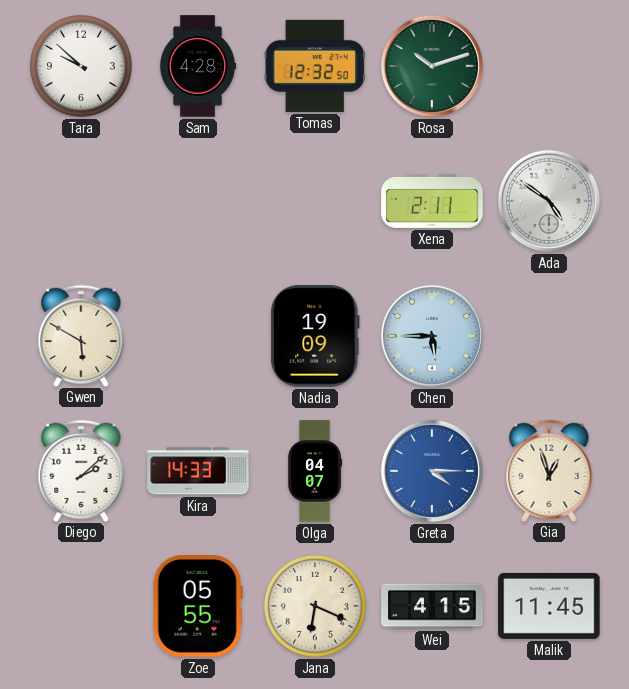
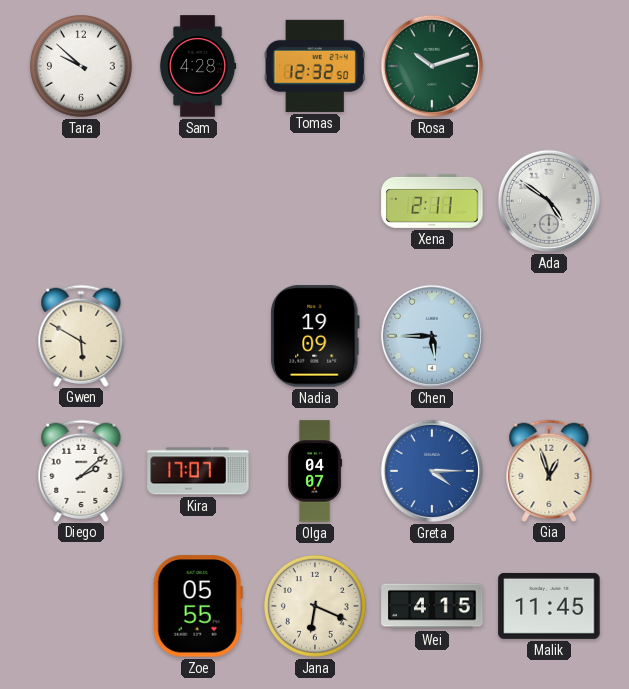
Kira: 14:33 -> 17:07
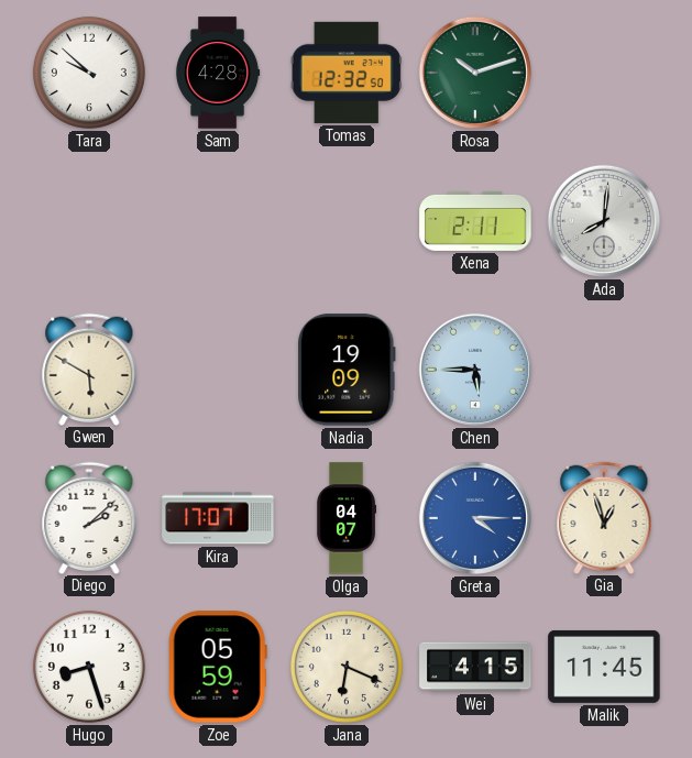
Ada: 4:51 -> 8:01
Hugo: none -> 8:27
Zoe: 05:55 -> 05:59
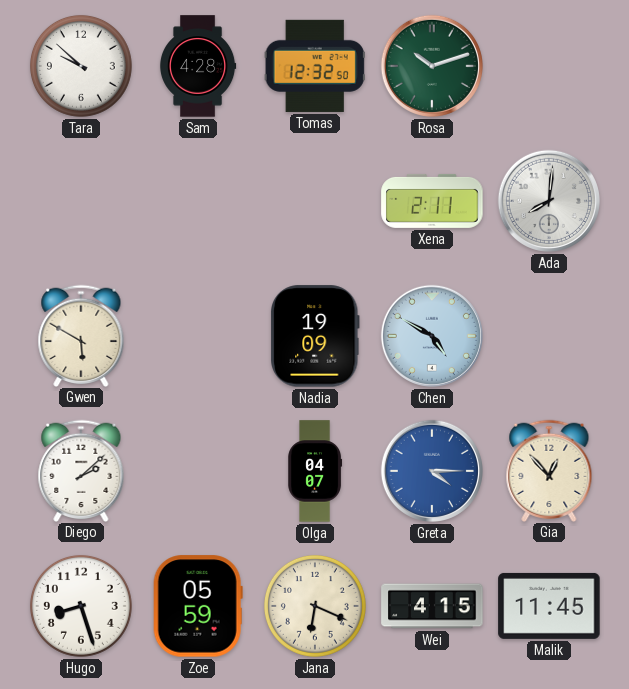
Chen: 5:45 -> 4:50
Kira: 17:07 -> none
Gia: 12:57 -> 12:53
